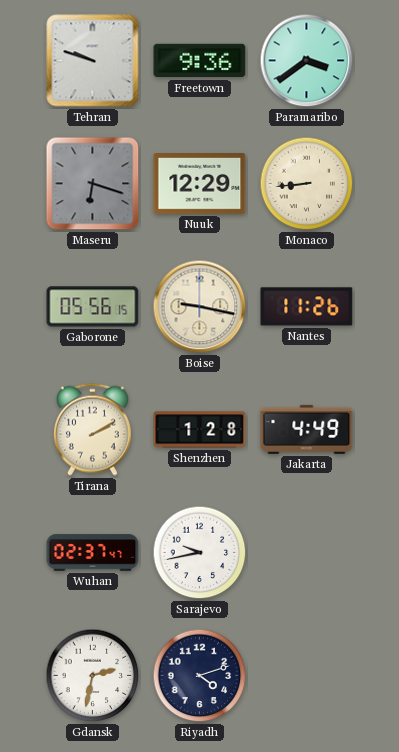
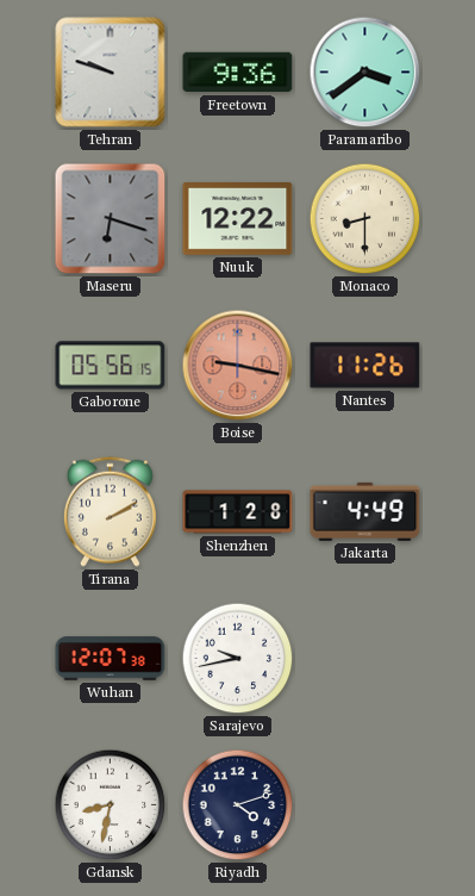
Nuuk: 12:29 -> 12:22
Monaco: 8:44 -> 8:30
Boise dial: cream -> salmon
Wuhan: 02:37 -> 12:07
Gdansk: 2:32 -> 8:32
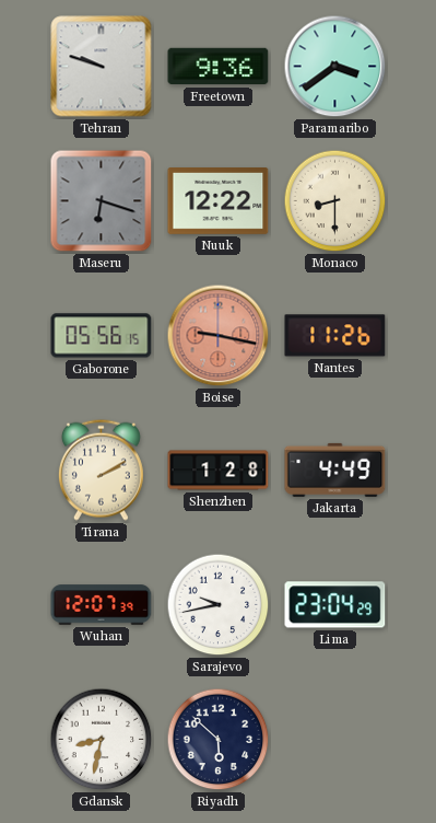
Wuhan: 12:07:38 -> 12:07:39
Lima: none -> 23:04
Riyadh: 4:12 -> 5:52
